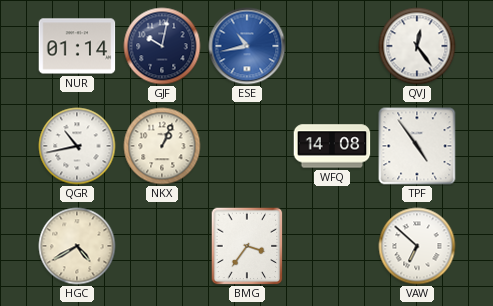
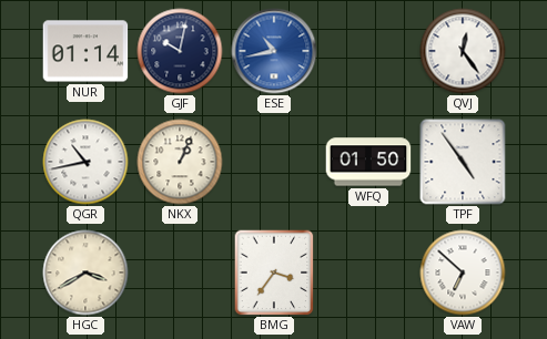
WFQ: 14:08 -> 01:50
HGC: 4:40 -> 3:40
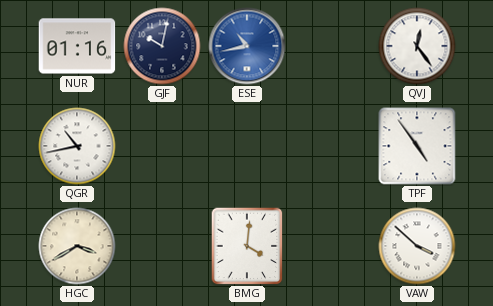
NUR: 01:14 -> 01:16
NKX: 1:04 -> none
WFQ: 01:50 -> none
BMG: 3:36 -> 4:01
VAW: 6:52 -> 3:52
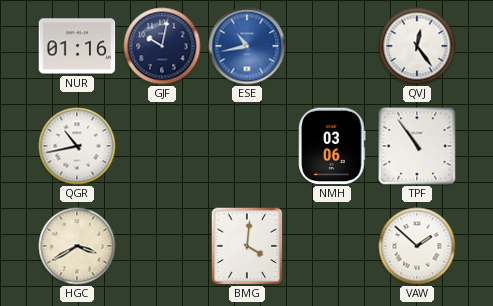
NMH: none -> 03:06
TPF: 4:54 -> 10:54
VAW: 3:52 -> 1:52
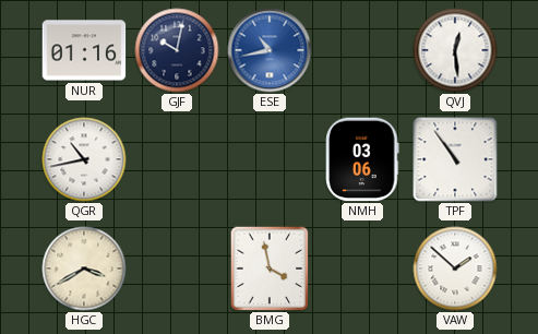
QVJ: 12:24 -> 12:29
BMG: 4:01 -> 3:58
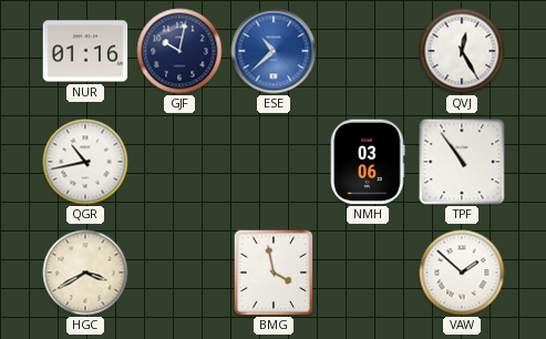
ESE: 10:43 -> 10:38
QVJ: 12:29 -> 12:25
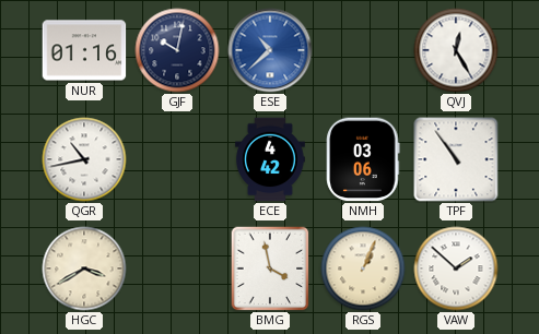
ECE: none -> 4:42
RGS: none -> 1:04
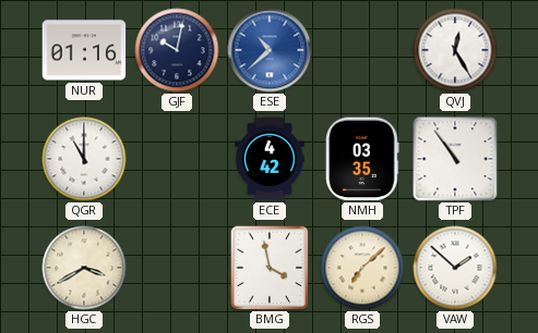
QGR: 10:43 -> 11:00
NMH: 03:06 -> 03:35
RGS: 1:04 -> 7:08
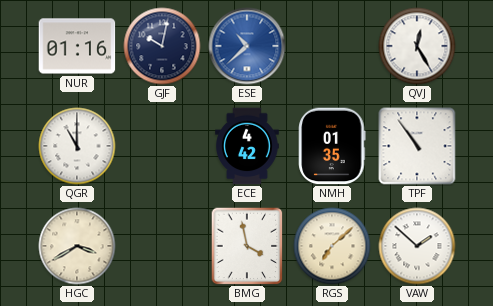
NMH: 03:35 -> 01:35
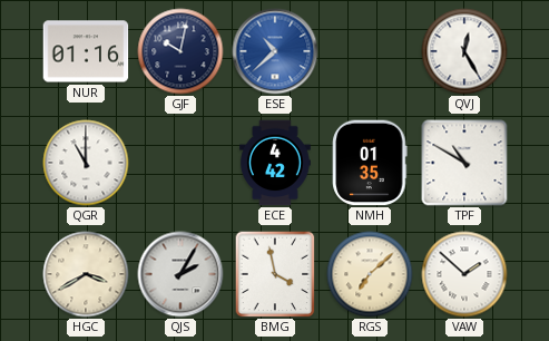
TPF: 10:54 -> 10:50
QJS: none -> 2:05
